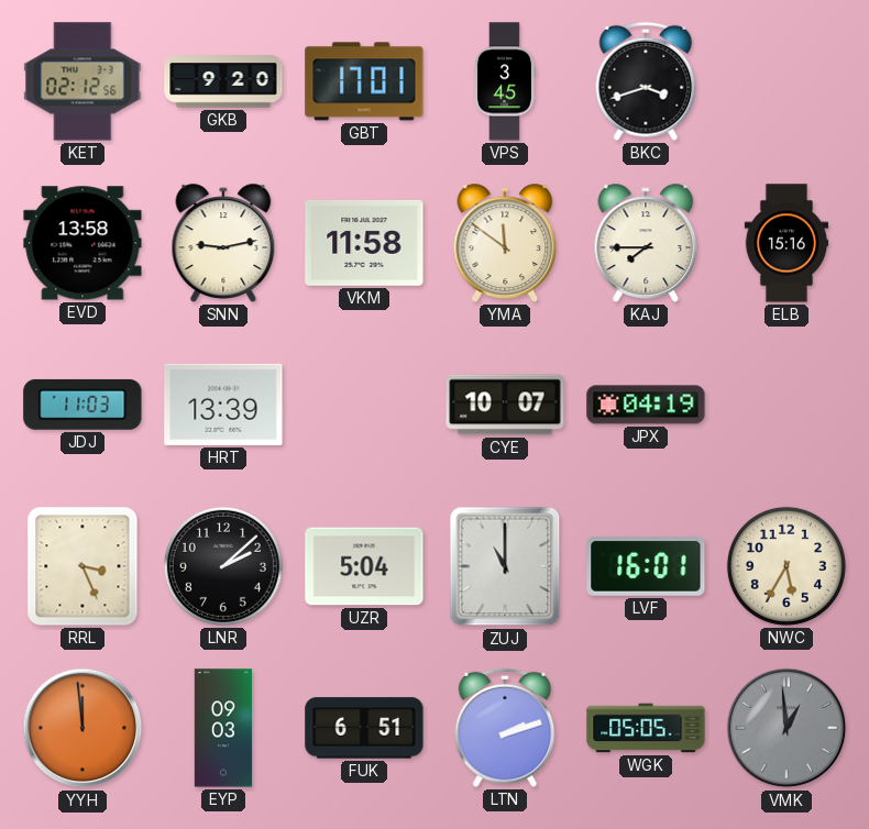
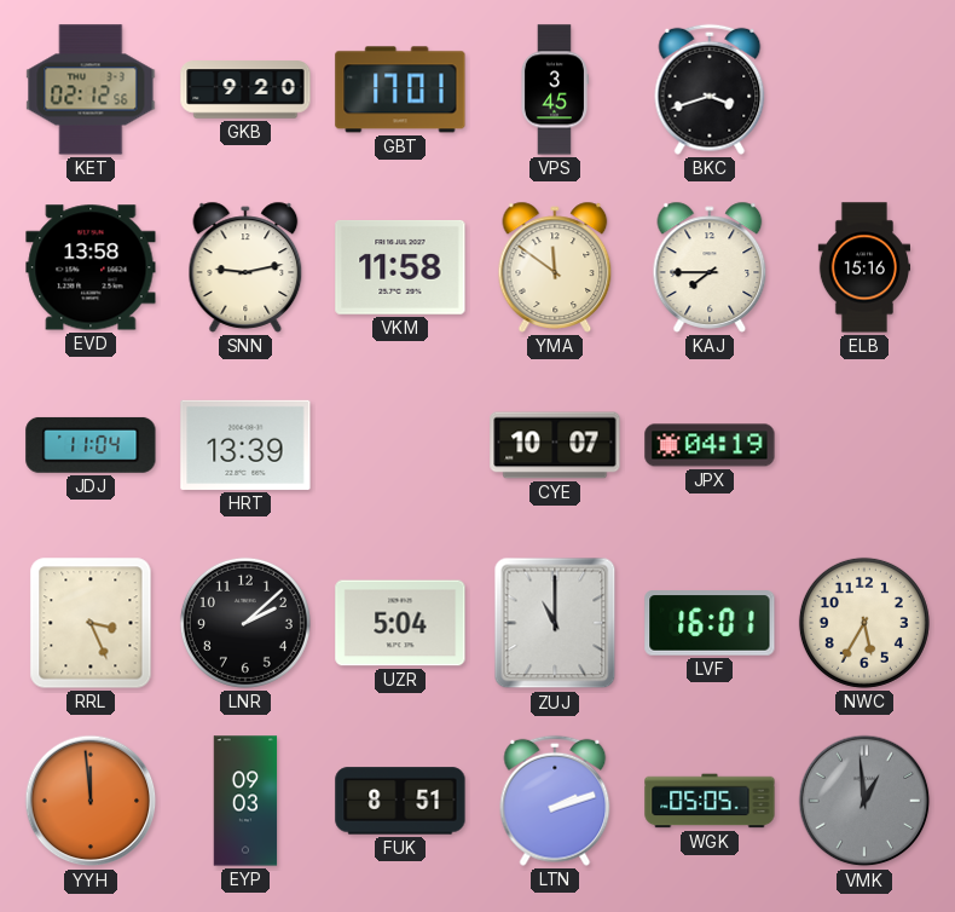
JDJ: 11:03 -> 11:04
FUK: 6:51 -> 8:51
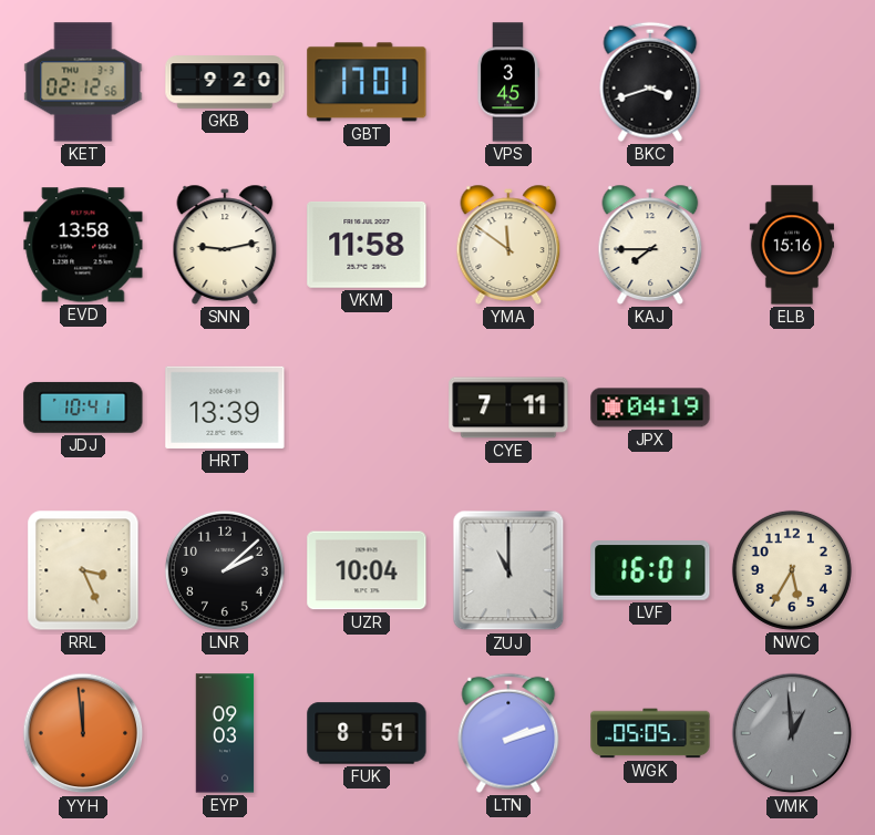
JDJ: 11:04 -> 10:41
CYE: 10:07 -> 7:11
UZR: 5:04 -> 10:04
